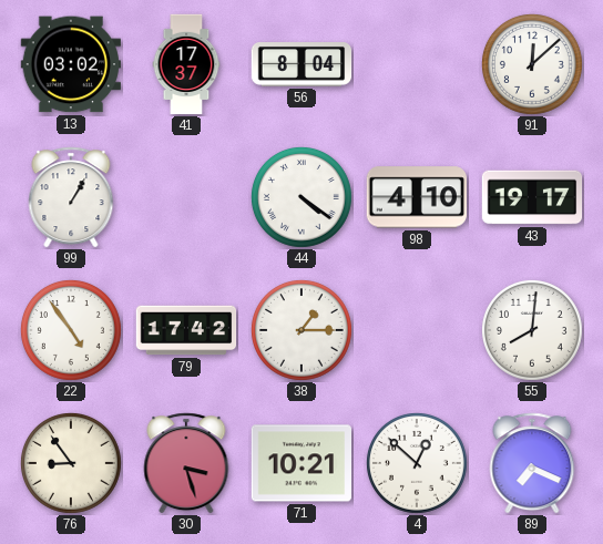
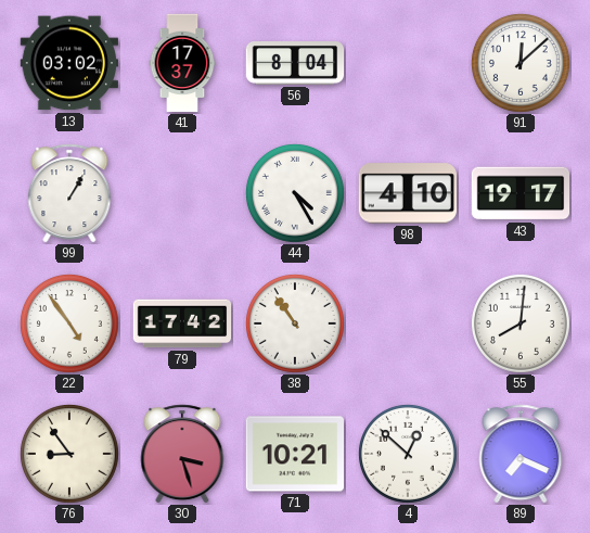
44: 4:21 -> 4:25
38: 1:15 -> 10:54
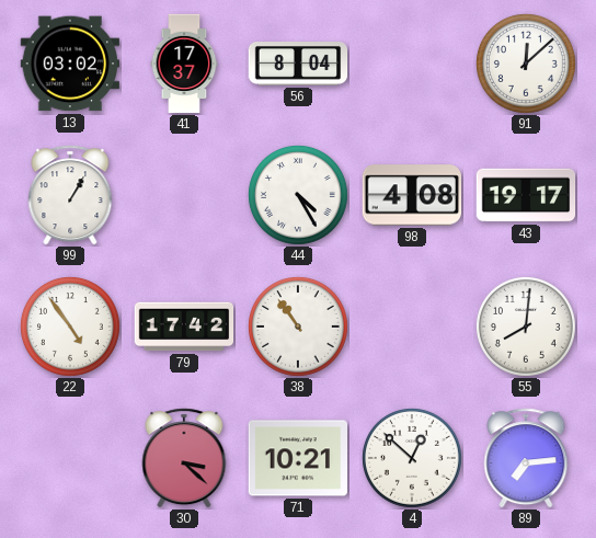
98: 4:10 -> 4:08
76: 8:54 -> none
30: 3:27 -> 3:22
89: 7:19 -> 7:14
